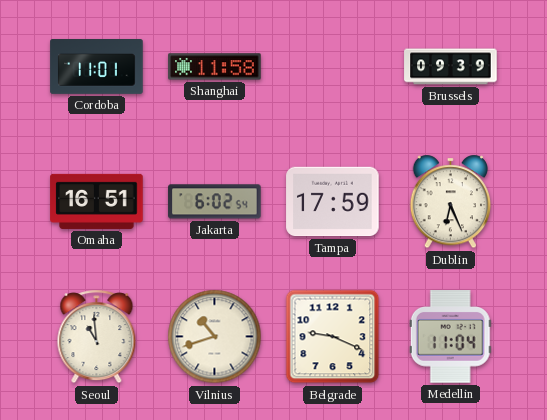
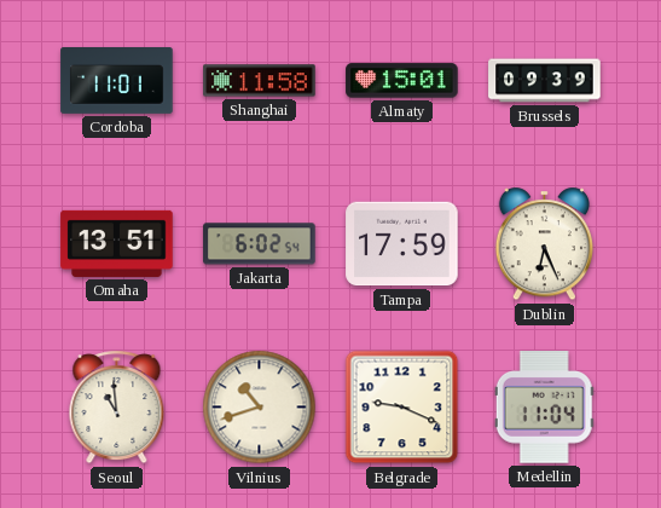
Almaty: none -> 15:01
Omaha: 16:51 -> 13:51
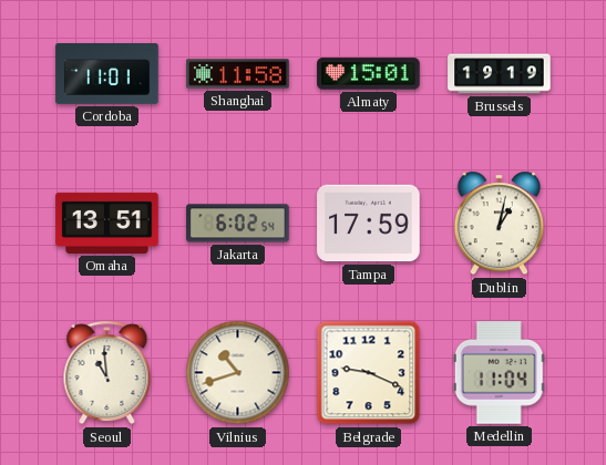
Brussels: 09:39 -> 19:19
Dublin: 6:26 -> 1:02
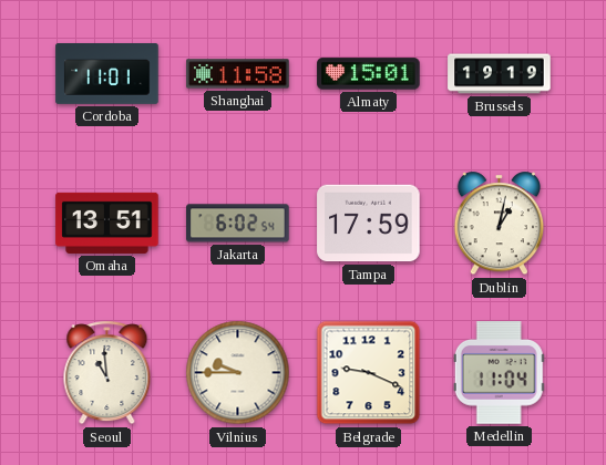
Vilnius: 10:42 -> 9:45
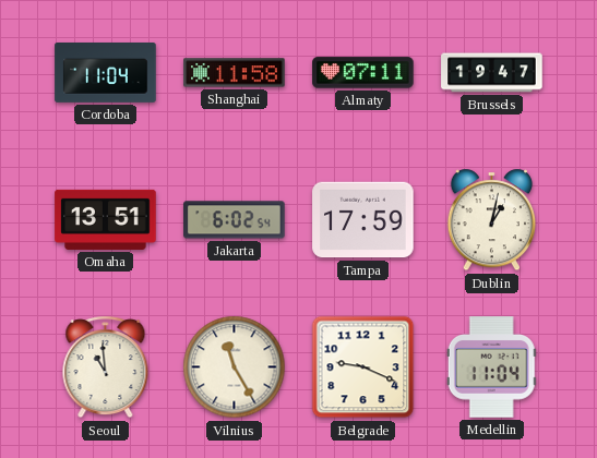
Cordoba: 11:01 -> 11:04
Almaty: 15:01 -> 07:11
Brussels: 19:19 -> 19:47
Vilnius: 9:45 -> 11:25
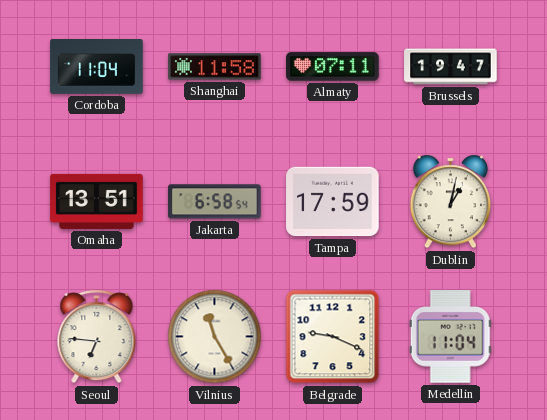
Jakarta: 6:02 -> 6:58
Seoul: 10:59 -> 6:46
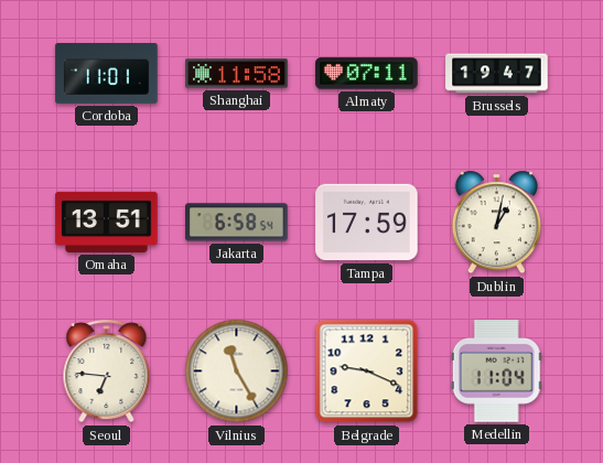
Cordoba: 11:04 -> 11:01
